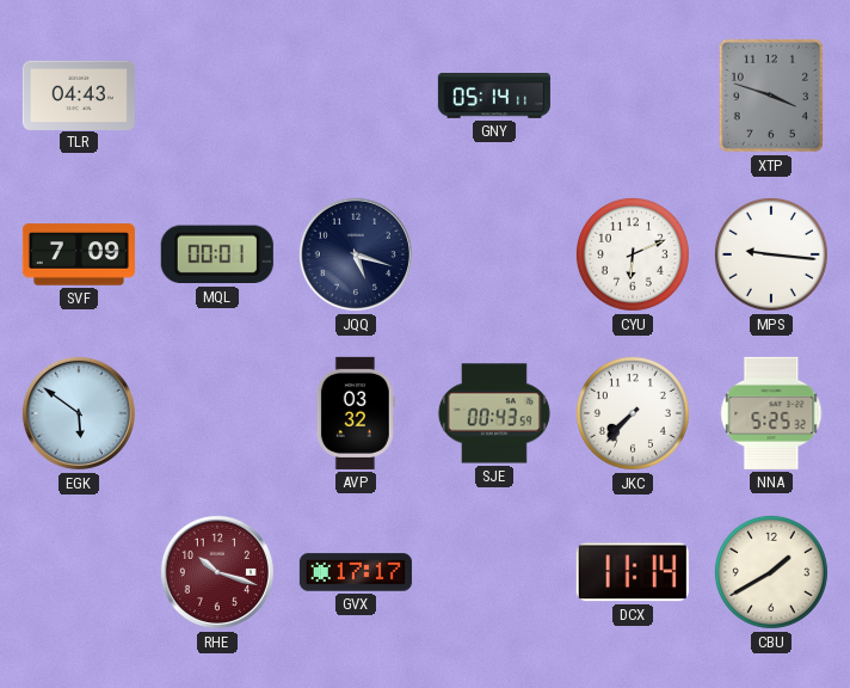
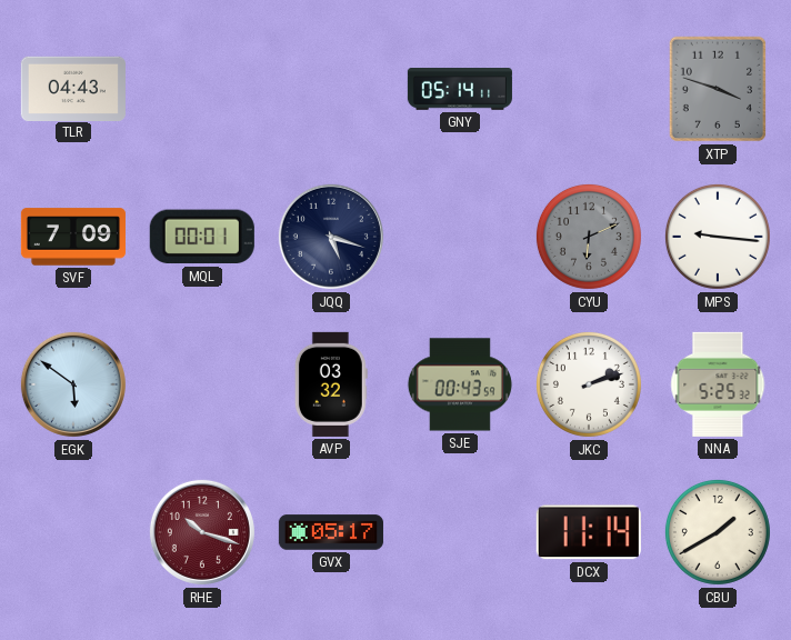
CYU dial: white -> grey
JKC: 7:37 -> 2:12
GVX: 17:17 -> 05:17
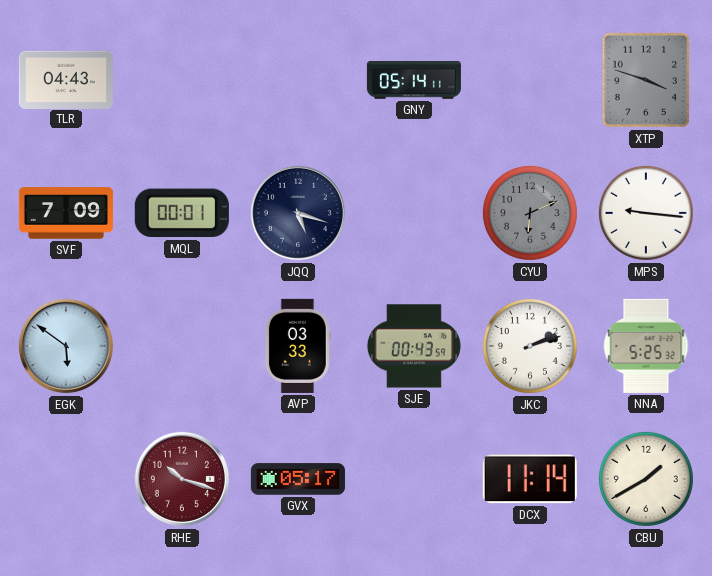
AVP: 03:32 -> 03:33
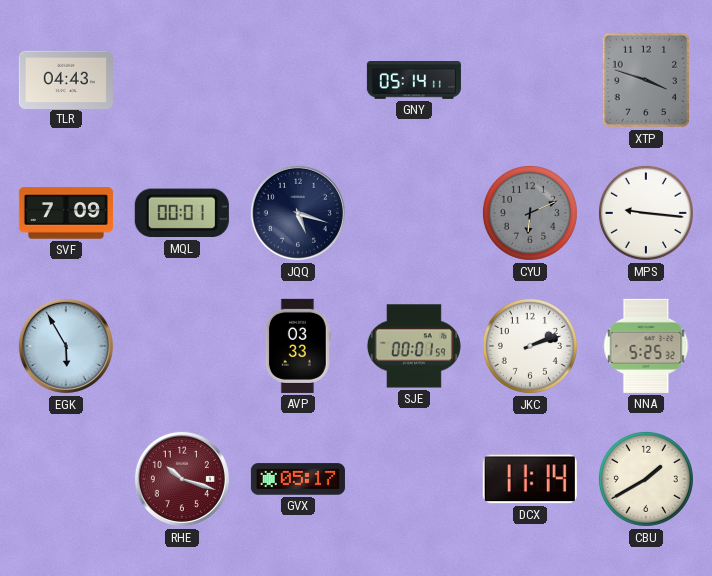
EGK: 5:51 -> 5:55
SJE: 00:43 -> 00:01
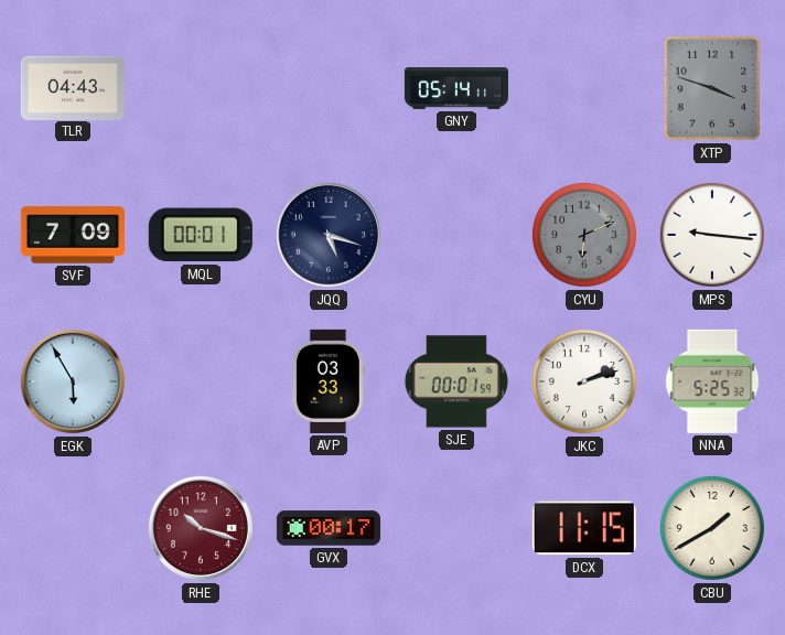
GVX: 05:17 -> 00:17
DCX: 11:14 -> 11:15
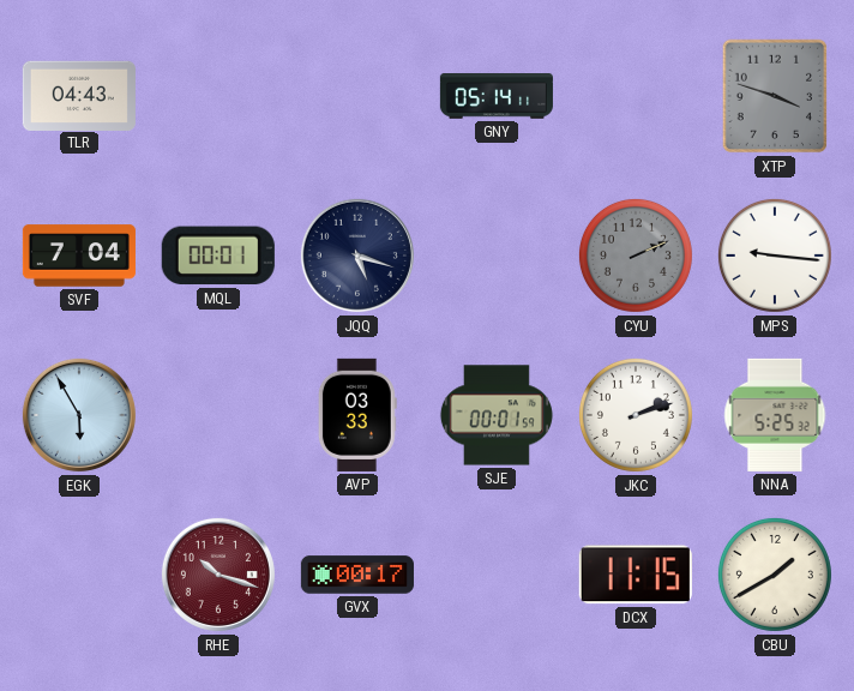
SVF: 7:09 -> 7:04
CYU: 6:11 -> 2:11
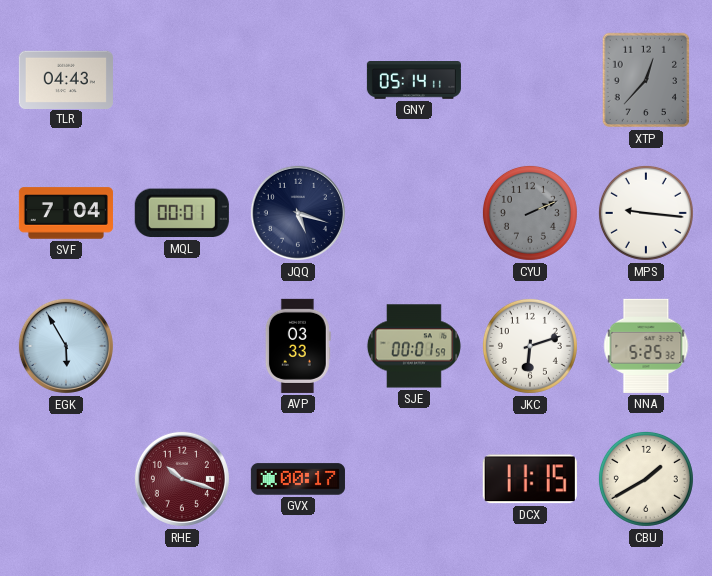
XTP: 3:48 -> 12:37
JKC: 2:12 -> 6:12
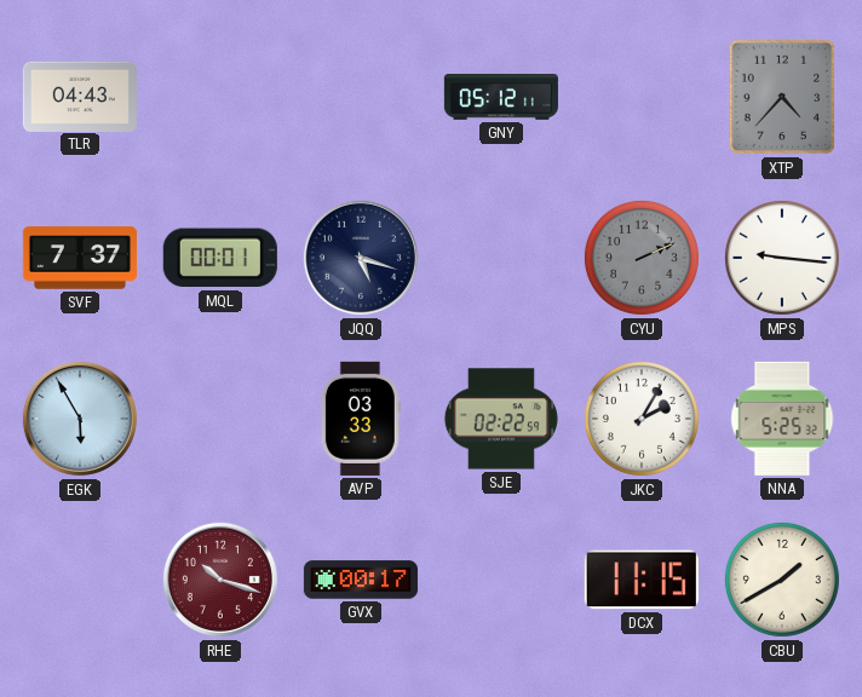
GNY: 05:14 -> 05:12
XTP: 12:37 -> 4:37
SVF: 7:04 -> 7:37
SJE: 00:01 -> 02:22
JKC: 6:12 -> 2:05
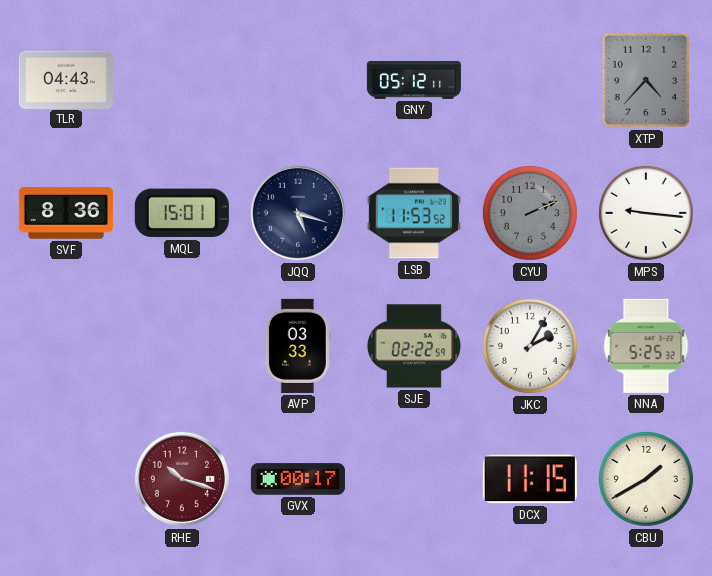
SVF: 7:37 -> 8:36
MQL: 00:01 -> 15:01
LSB: none -> 11:53
EGK: 5:55 -> none
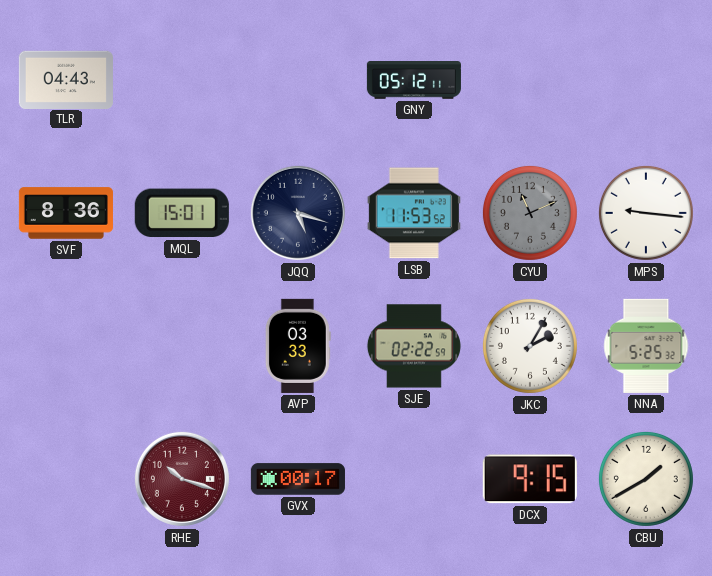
XTP: 4:37 -> none
CYU: 2:11 -> 11:11
DCX: 11:15 -> 9:15
